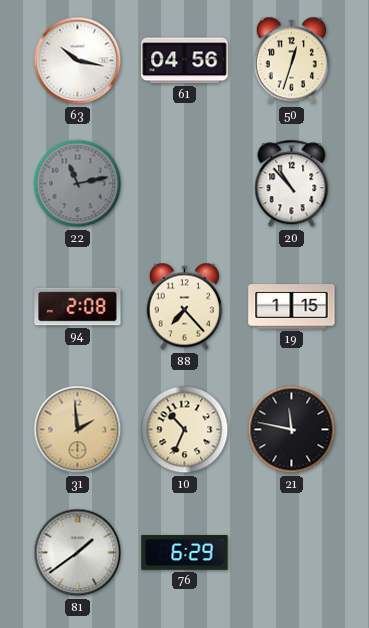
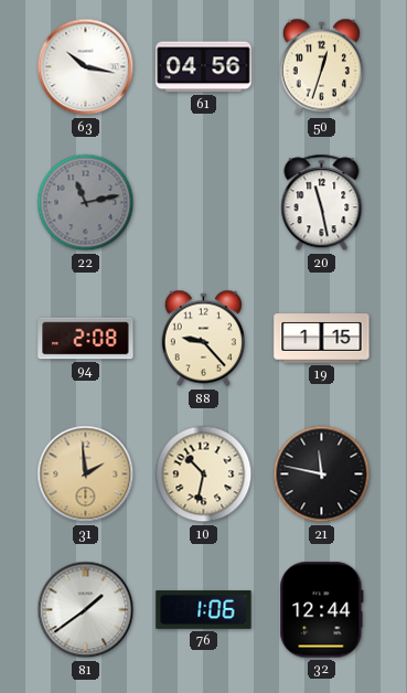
20: 10:53 -> 11:28
88: 7:23 -> 9:23
10: 10:34 -> 10:32
76: 6:29 -> 1:06
32: none -> 12:44
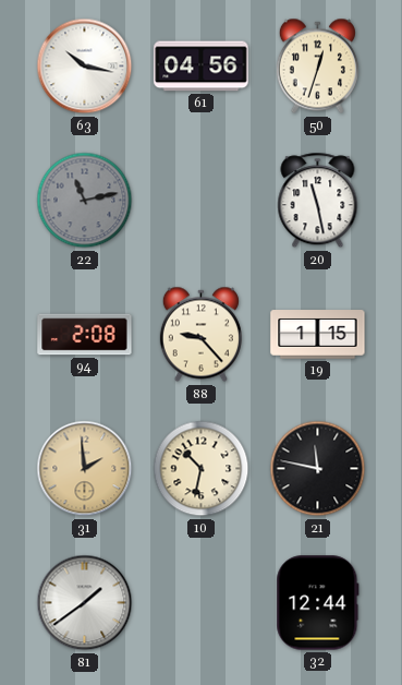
76: 1:06 -> none
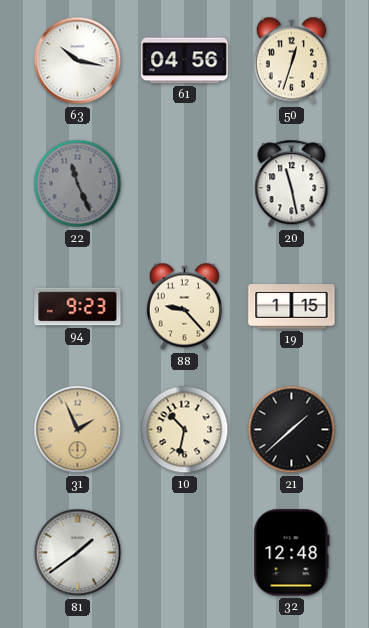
22: 11:13 -> 11:26
94: 2:08 -> 9:23
31: 1:59 -> 1:56
21: 11:47 -> 1:38
32: 12:44 -> 12:48
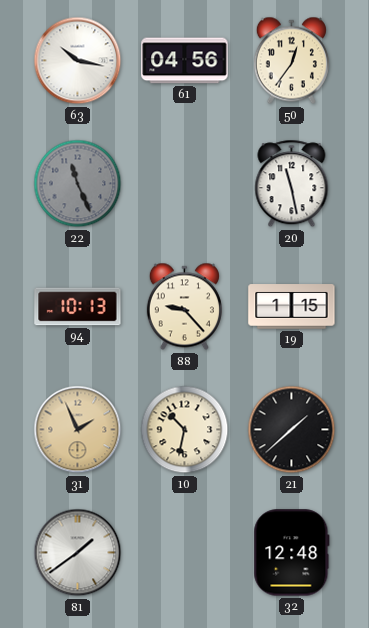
50: 12:33 -> 12:36
94: 9:23 -> 10:13
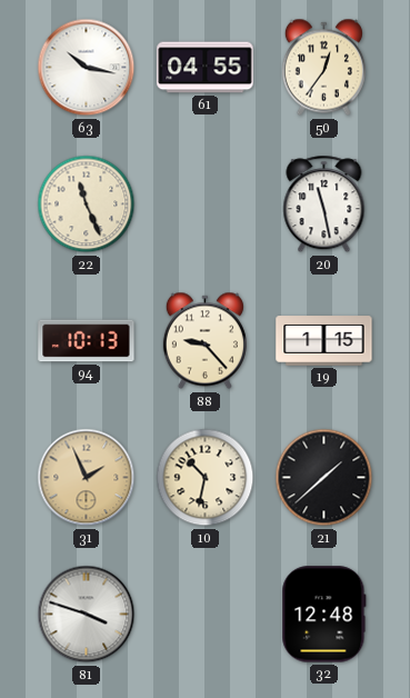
61: 04:56 -> 04:55
22 dial: grey -> cream
81: 1:39 -> 3:48
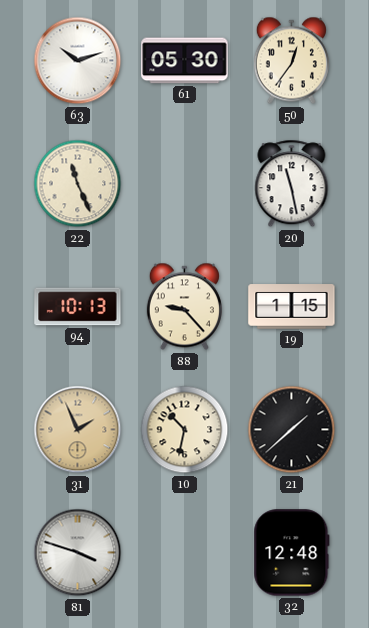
63: 10:17 -> 10:12
61: 04:55 -> 05:30
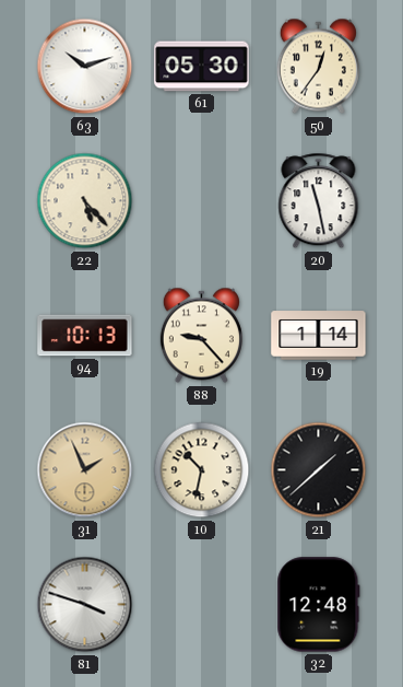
22: 11:26 -> 5:23
19: 1:15 -> 1:14
